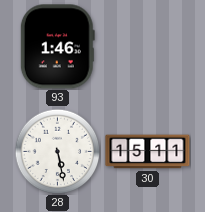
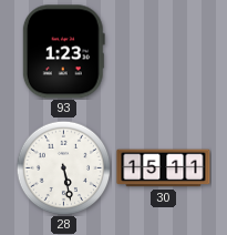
93: 1:46 -> 1:23
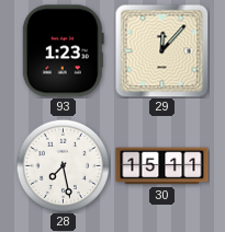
29: none -> 12:07
28: 5:28 -> 7:28
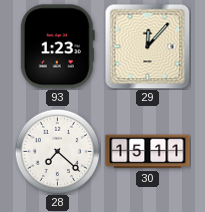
28: 7:28 -> 7:22
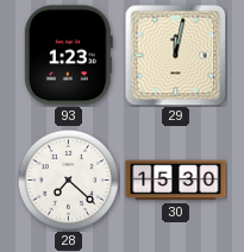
29: 12:07 -> 12:02
30: 15:11 -> 15:30
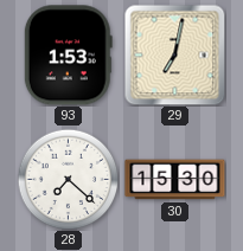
93: 1:23 -> 1:53
29: 12:02 -> 7:02
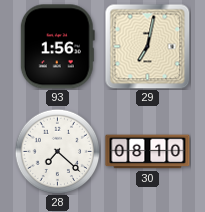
93: 1:53 -> 1:56
30: 15:30 -> 08:10
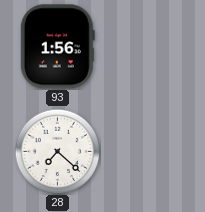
29: 7:02 -> none
30: 08:10 -> none
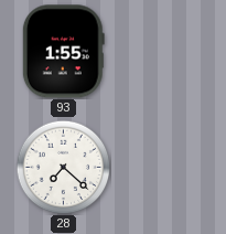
93: 1:56 -> 1:55
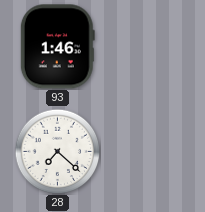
93: 1:55 -> 1:46
